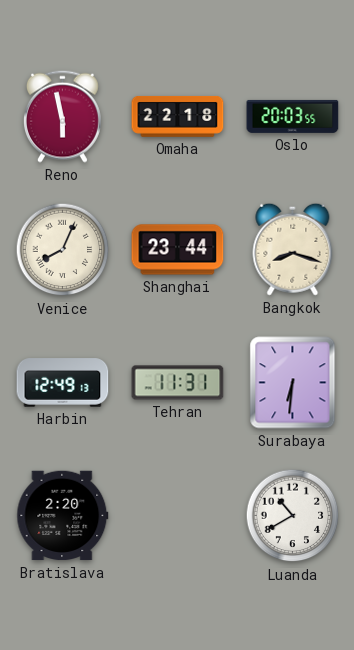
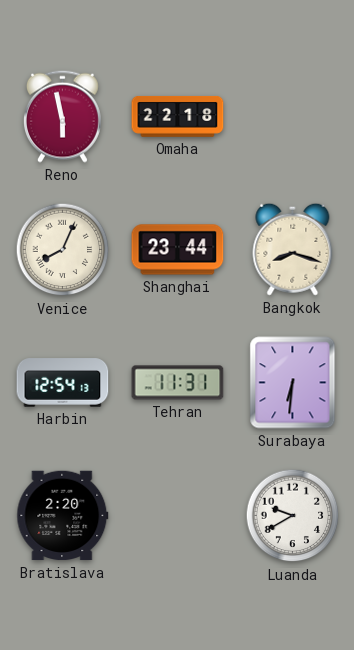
Oslo: 20:03 -> none
Harbin: 12:49 -> 12:54
Luanda: 10:40 -> 9:40
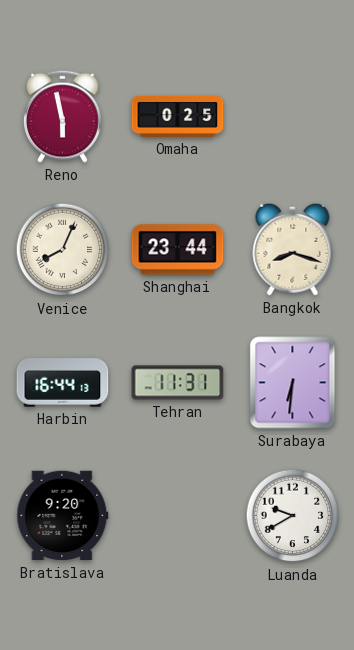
Omaha: 22:18 -> 0:25
Harbin: 12:54 -> 16:44
Bratislava: 2:20 -> 9:20
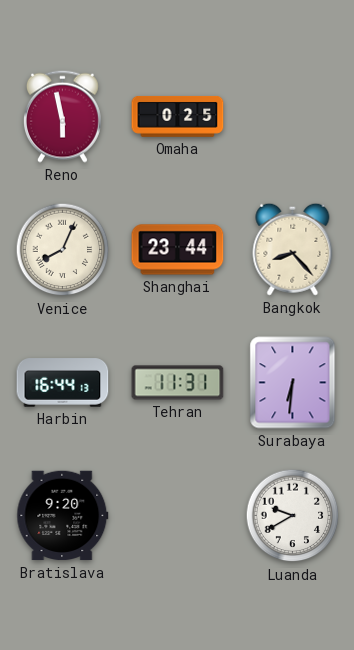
Bangkok: 8:18 -> 8:23
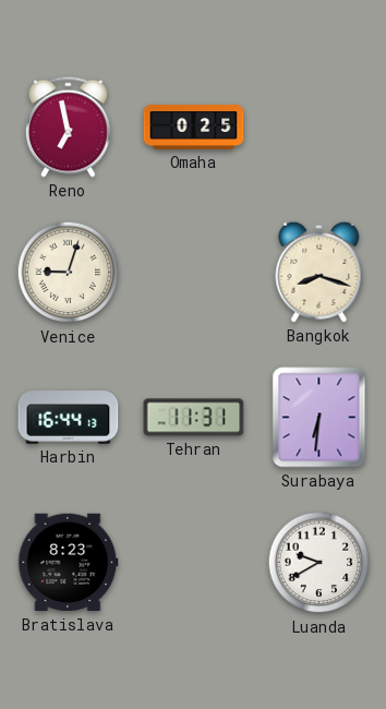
Reno: 5:58 -> 6:58
Venice: 8:04 -> 9:03
Shanghai: 23:44 -> none
Bangkok: 8:23 -> 8:18
Bratislava: 9:20 -> 8:23
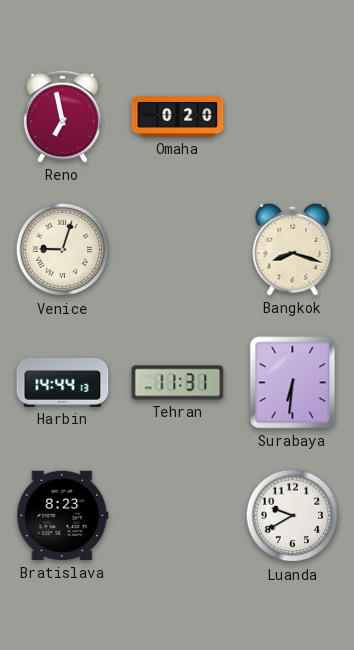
Omaha: 0:25 -> 0:20
Harbin: 16:44 -> 14:44
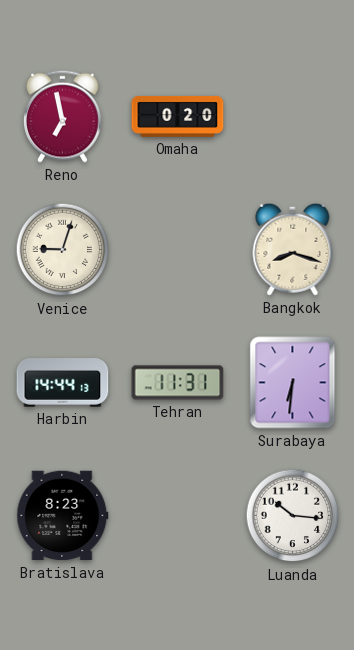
Luanda: 9:40 -> 10:16
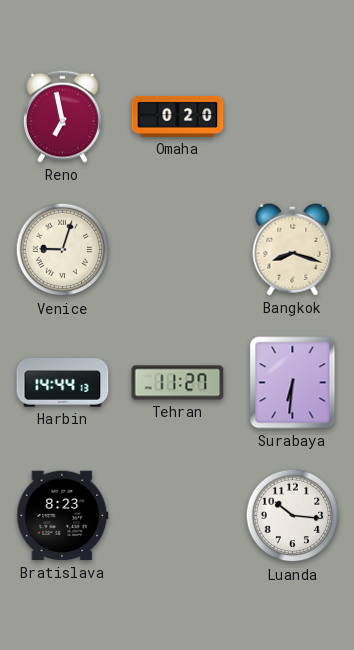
Tehran: 11:31 -> 11:27
